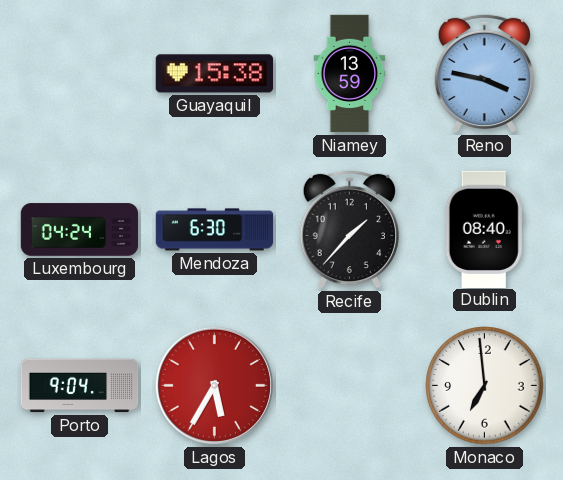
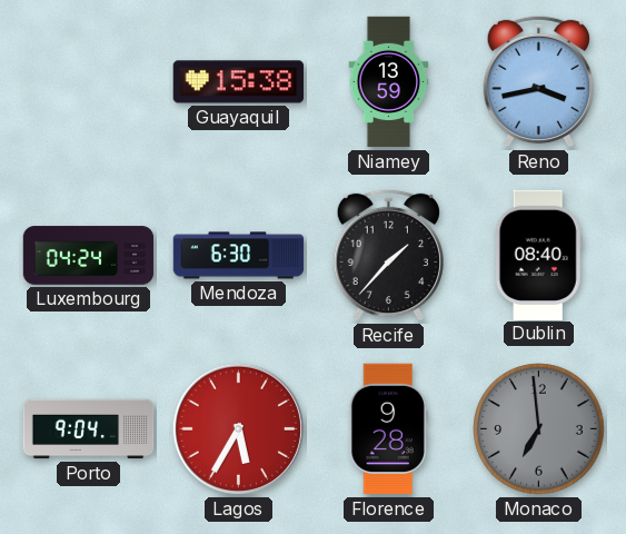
Reno: 3:47 -> 3:43
Florence: none -> 9:28
Monaco dial: white -> grey
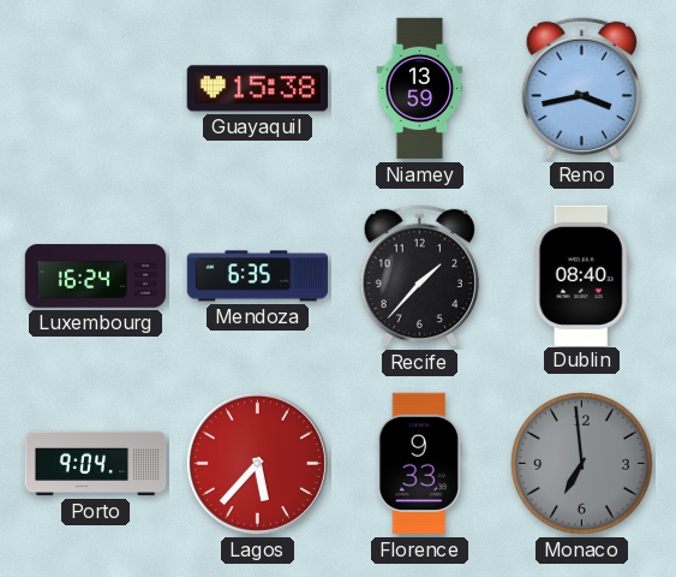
Luxembourg: 04:24 -> 16:24
Mendoza: 6:30 -> 6:35
Lagos: 5:35 -> 5:37
Florence: 9:28 -> 9:33
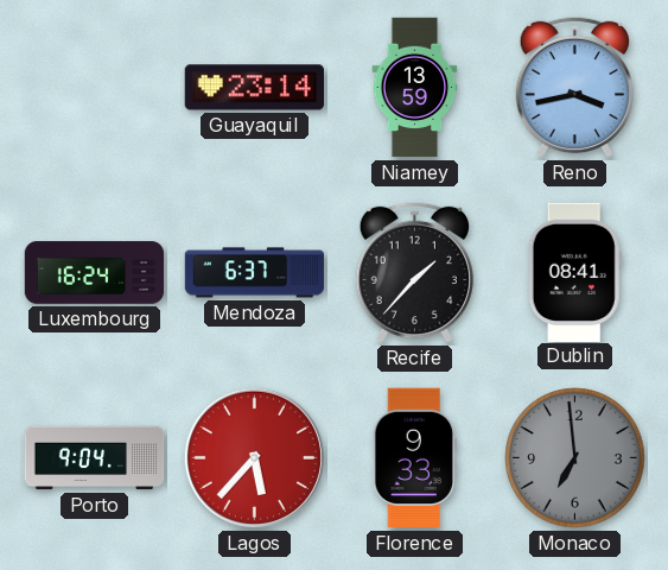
Guayaquil: 15:38 -> 23:14
Mendoza: 6:35 -> 6:37
Dublin: 08:40 -> 08:41
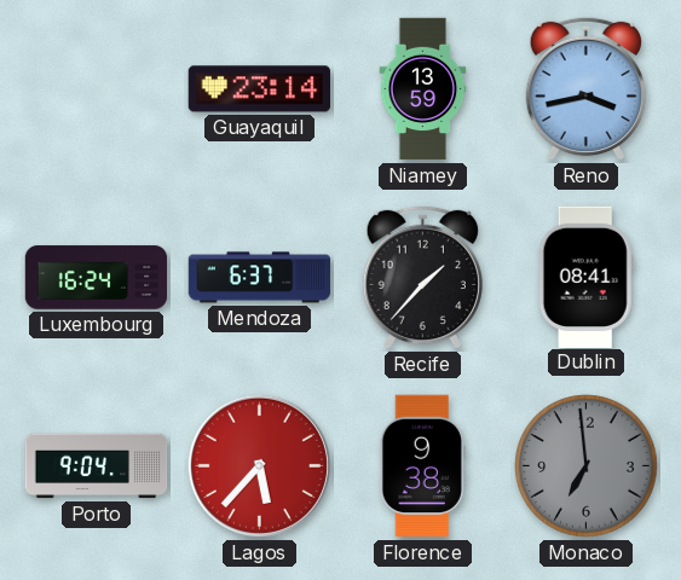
Florence: 9:33 -> 9:38
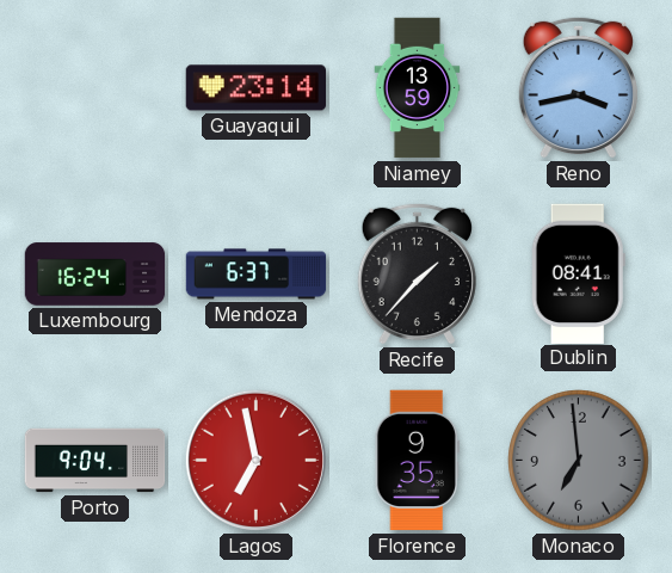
Lagos: 5:37 -> 6:58
Florence: 9:38 -> 9:35
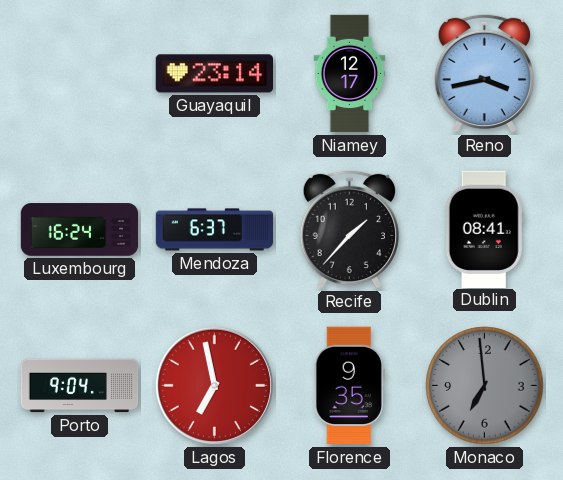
Niamey: 13:59 -> 12:17
